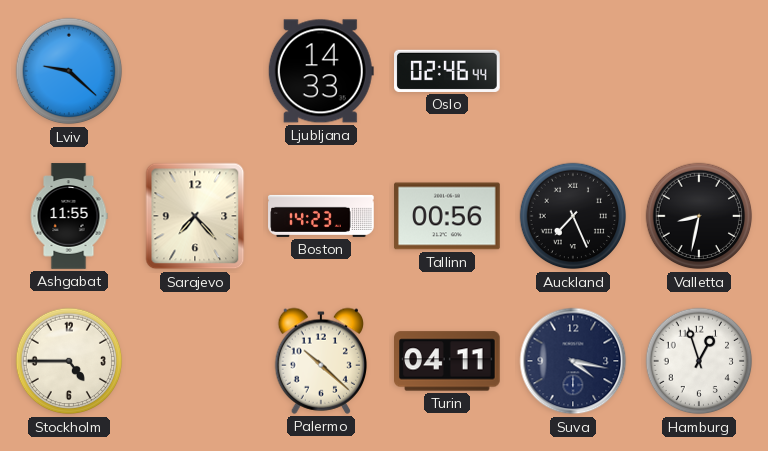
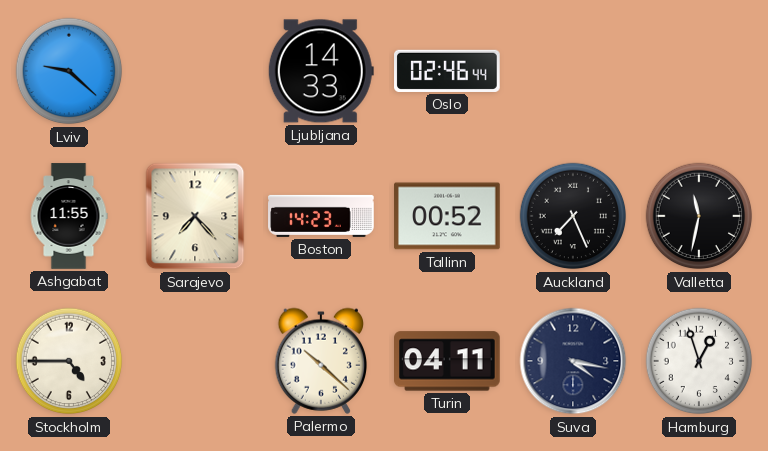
Tallinn: 00:56 -> 00:52
Valletta: 8:32 -> 11:32
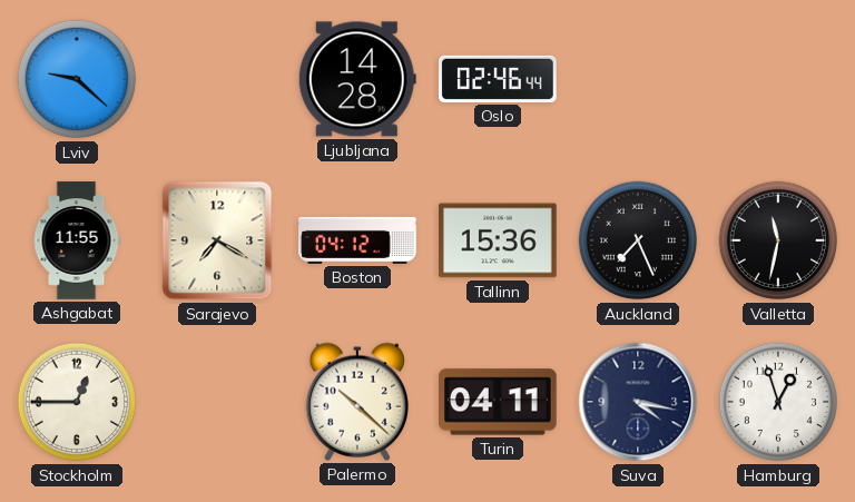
Ljubljana: 14:33 -> 14:28
Sarajevo: 7:23 -> 7:20
Boston: 14:23 -> 04:12
Tallinn: 00:52 -> 15:36
Stockholm: 4:45 -> 12:45
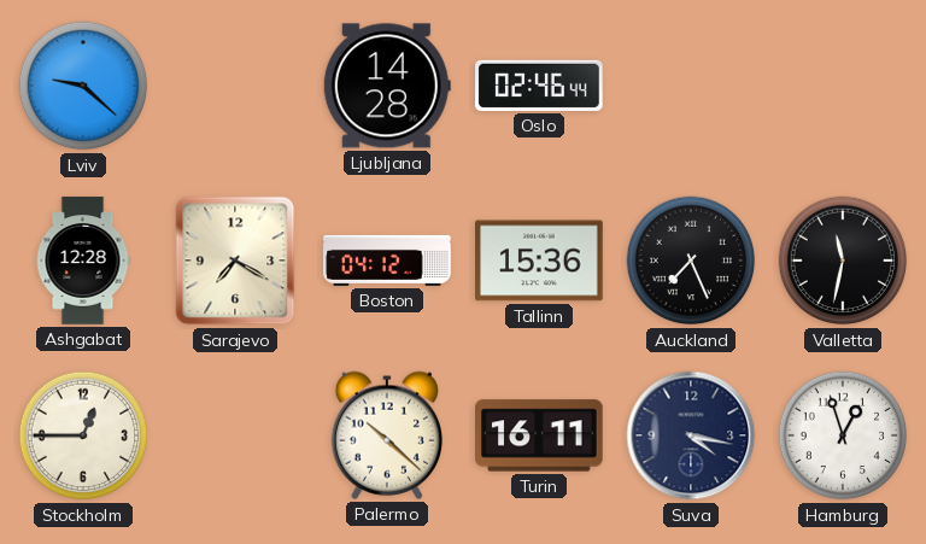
Ashgabat: 11:55 -> 12:28
Turin: 04:11 -> 16:11
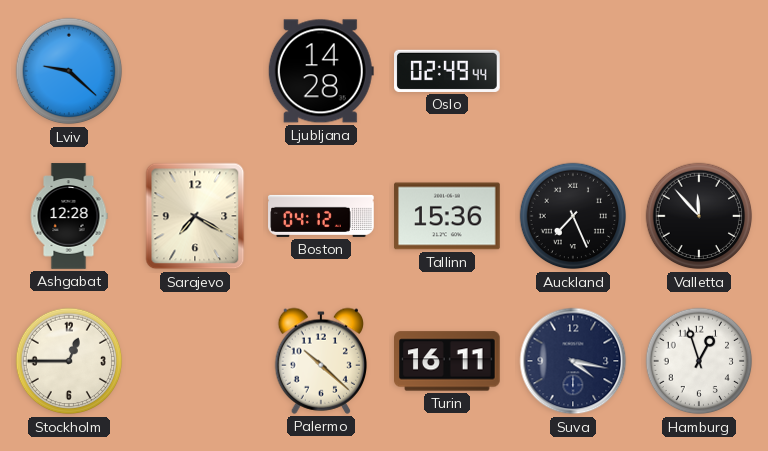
Oslo: 02:46 -> 02:49
Valletta: 11:32 -> 11:53
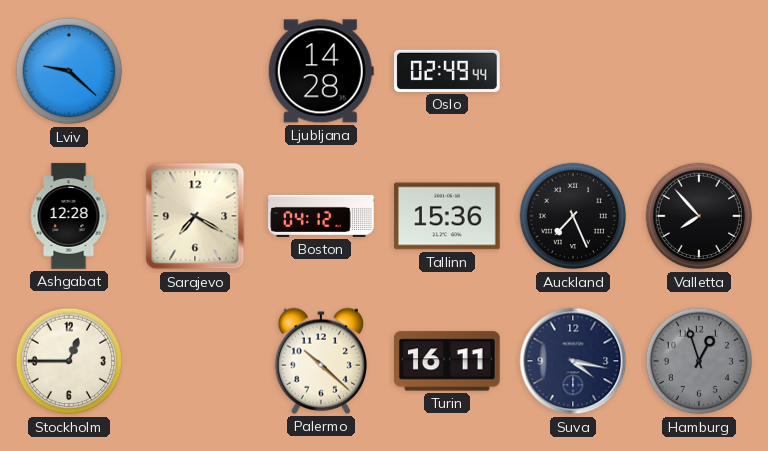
Valletta: 11:53 -> 7:53
Hamburg dial: white -> grey
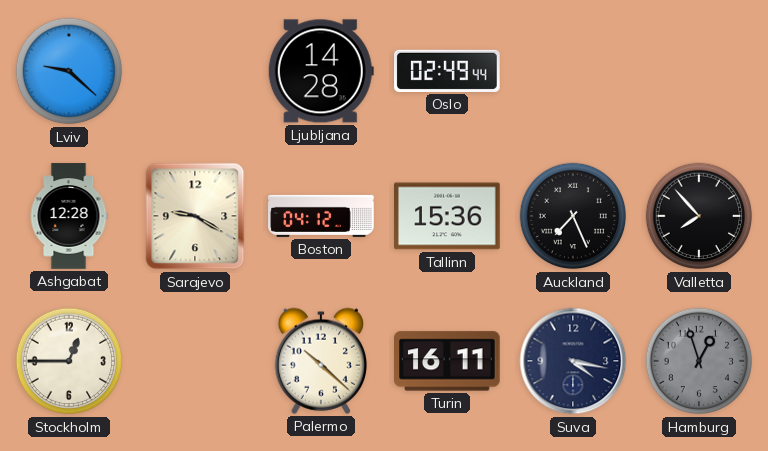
Sarajevo: 7:20 -> 9:20
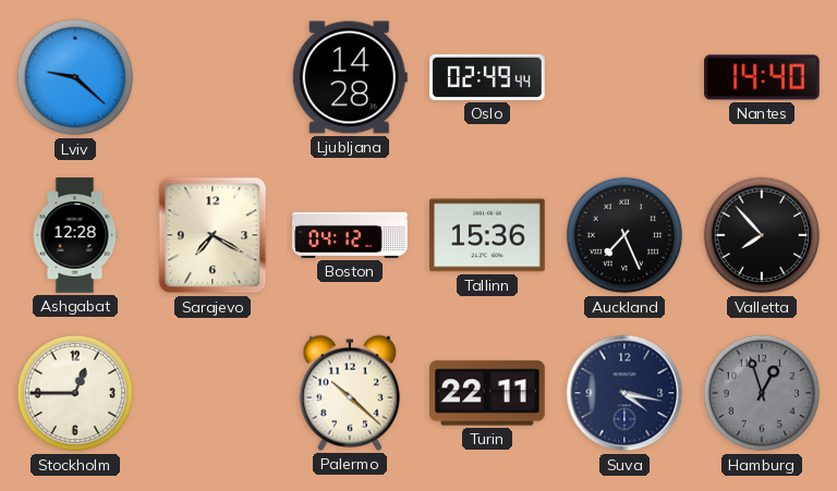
Nantes: none -> 14:40
Sarajevo: 9:20 -> 7:20
Turin: 16:11 -> 22:11
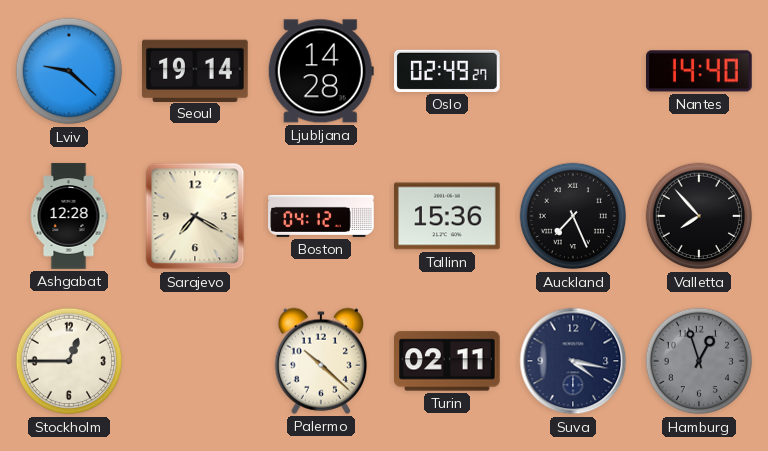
Seoul: none -> 19:14
Oslo: 02:49:44 -> 02:49:27
Turin: 22:11 -> 02:11
